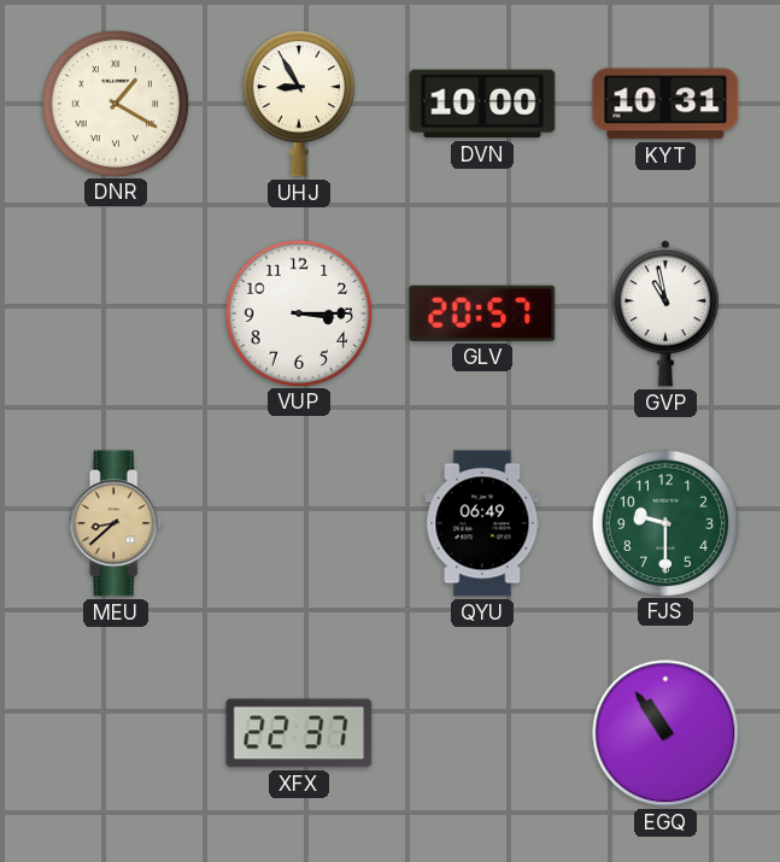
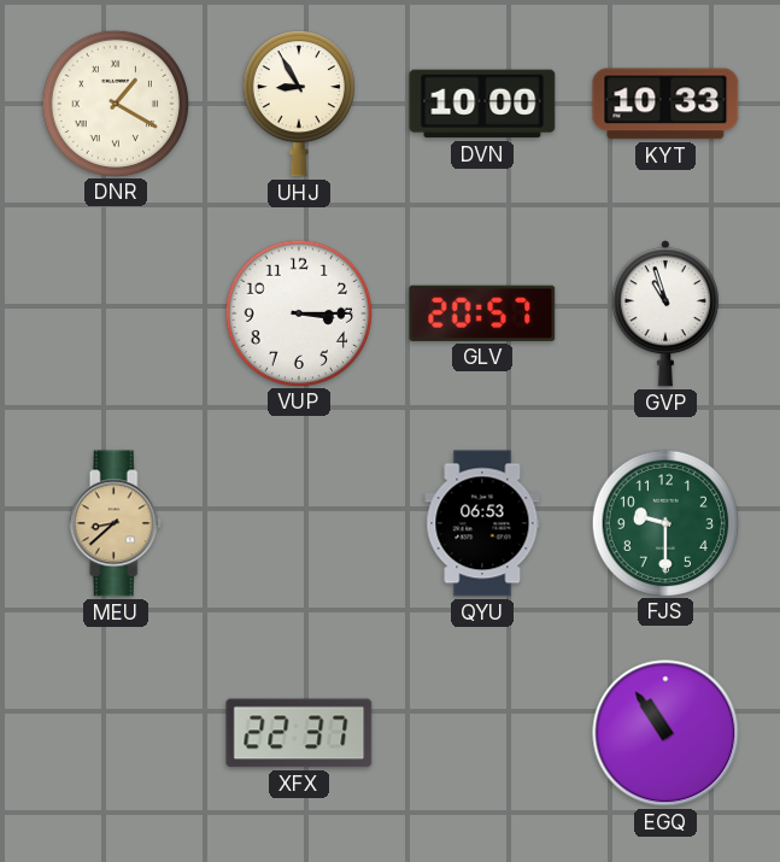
KYT: 10:31 -> 10:33
GVP: 10:58 -> 10:57
QYU: 06:49 -> 06:53
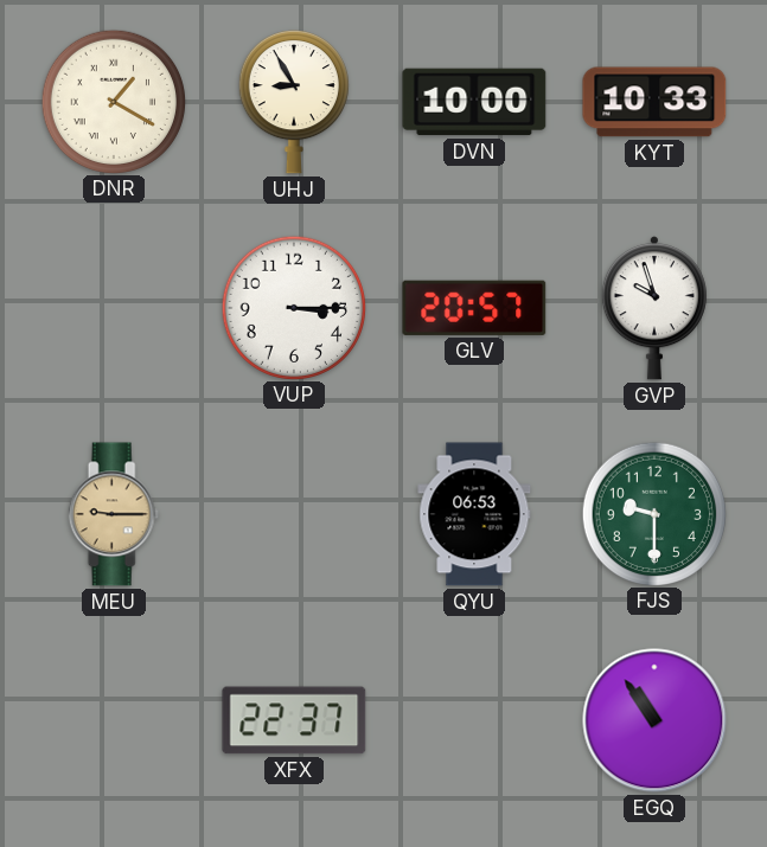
GVP: 10:57 -> 9:57
MEU: 8:38 -> 9:15
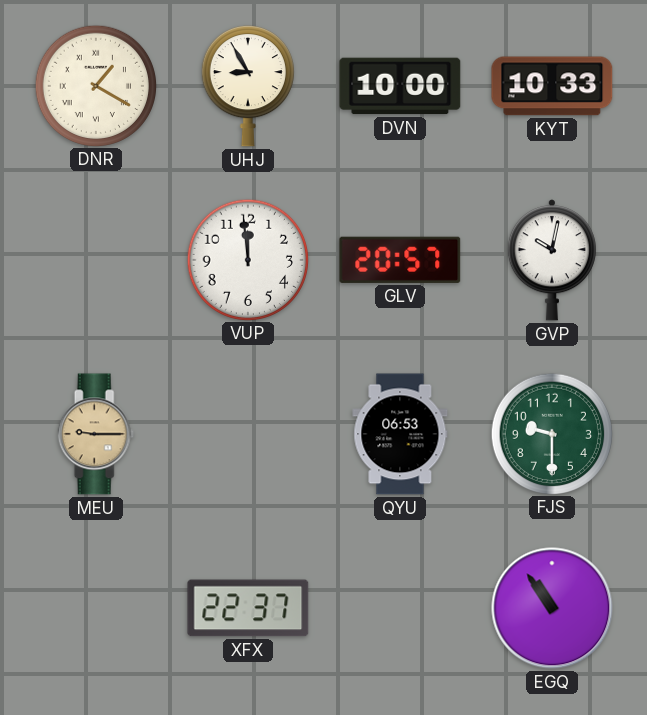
VUP: 3:15 -> 11:59
GVP: 9:57 -> 10:02
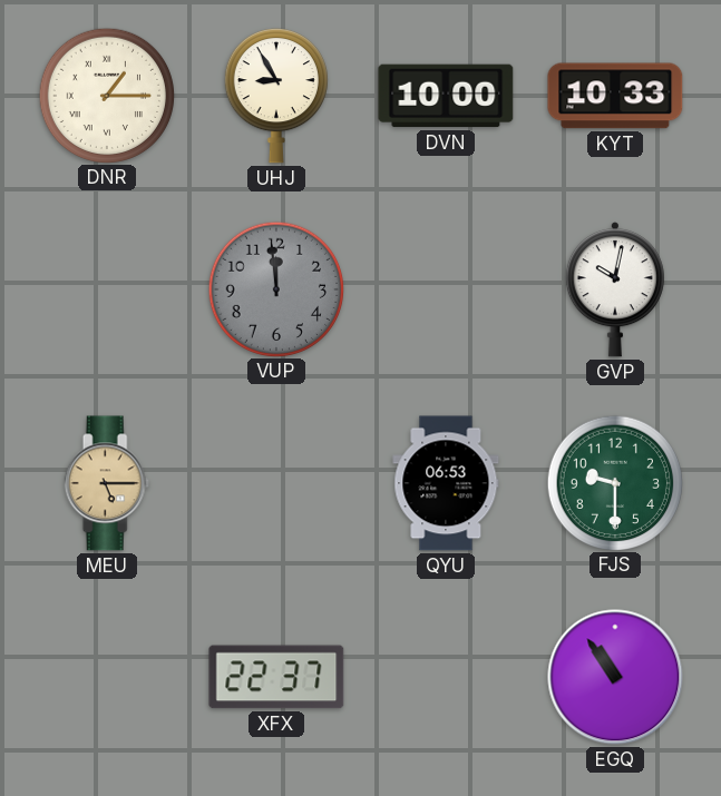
DNR: 1:20 -> 1:15
VUP dial: white -> grey
GLV: 20:57 -> none
MEU: 9:15 -> 5:15
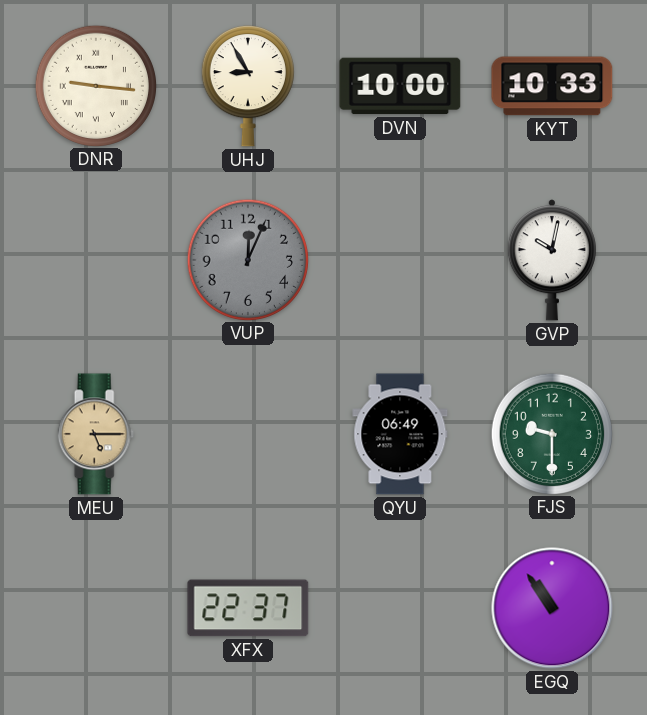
DNR: 1:15 -> 9:16
VUP: 11:59 -> 12:04
QYU: 06:53 -> 06:49
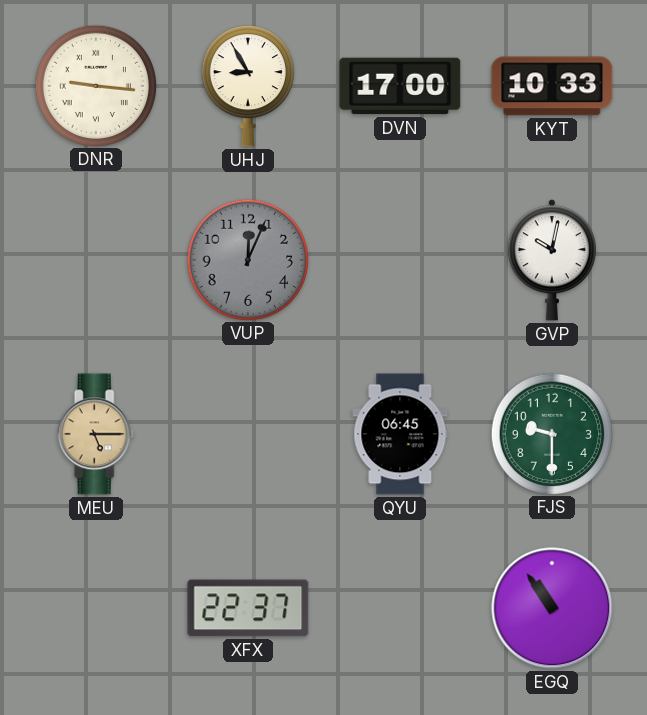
DVN: 10:00 -> 17:00
QYU: 06:49 -> 06:45
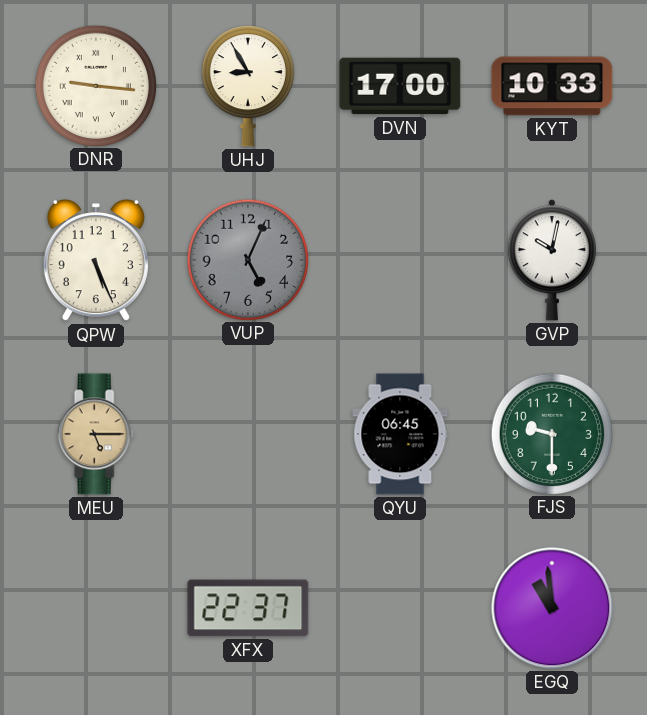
QPW: none -> 5:26
VUP: 12:04 -> 5:04
EGQ: 10:54 -> 10:59
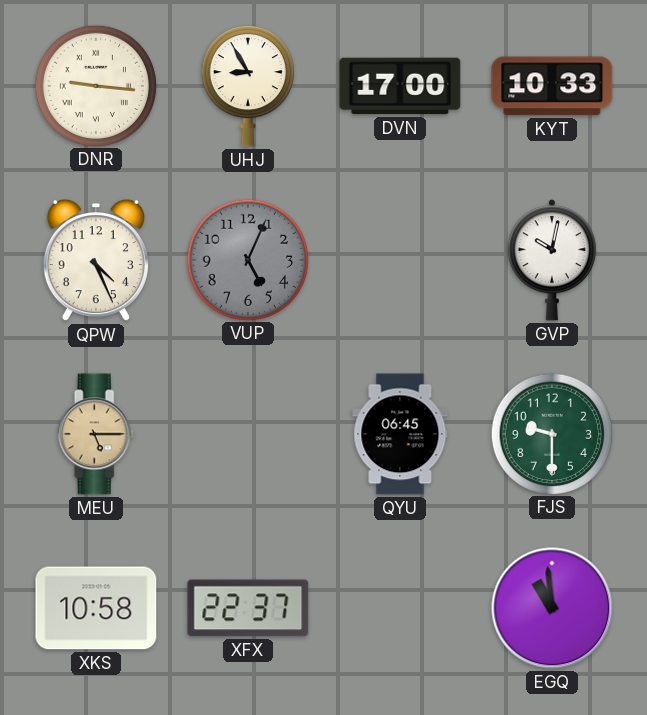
QPW: 5:26 -> 4:26
XKS: none -> 10:58
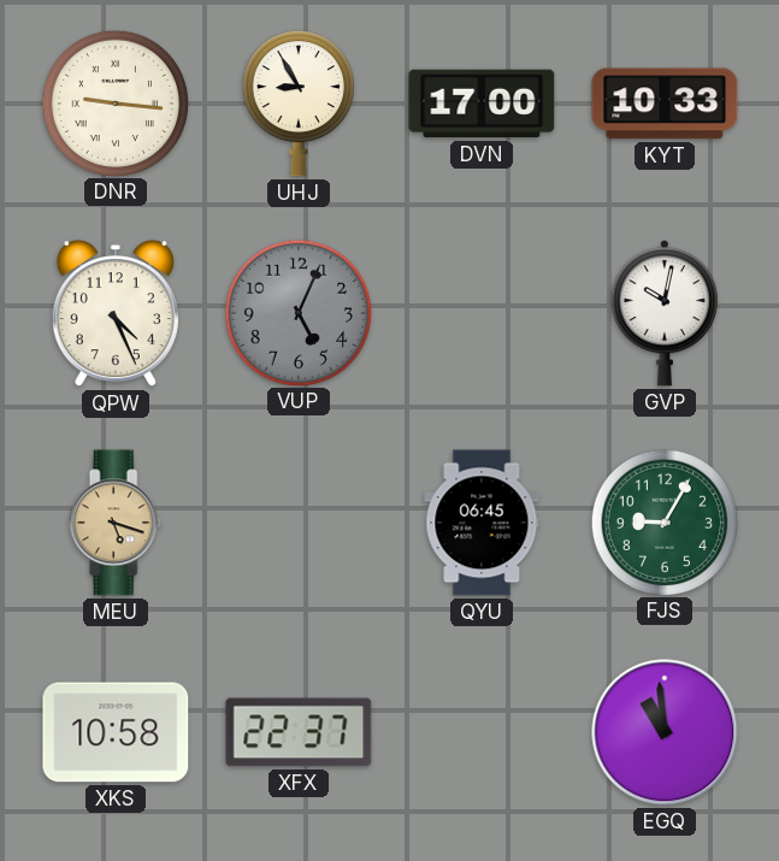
MEU: 5:15 -> 5:18
FJS: 9:30 -> 9:05
